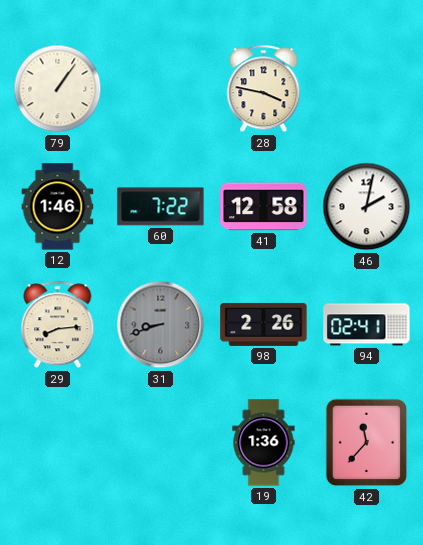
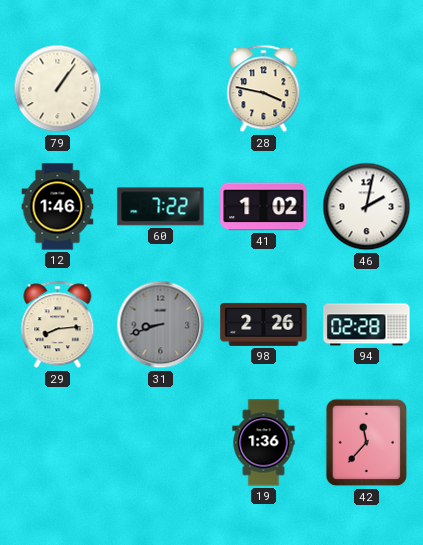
41: 12:58 -> 1:02
94: 02:41 -> 02:28
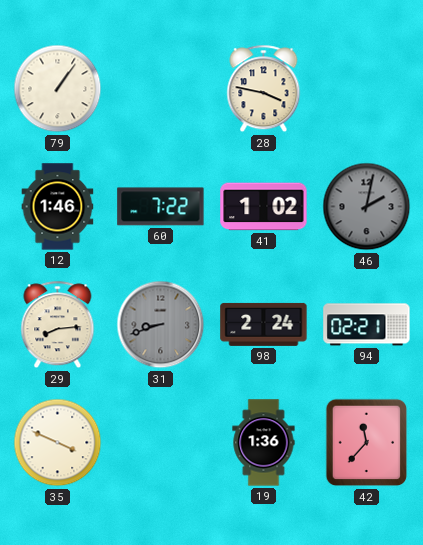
46 dial: white -> grey
98: 2:26 -> 2:24
94: 02:28 -> 02:21
35: none -> 3:49
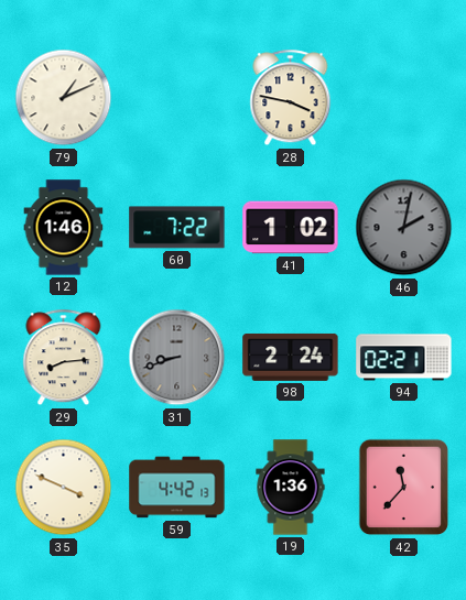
79: 1:06 -> 1:11
59: none -> 4:42
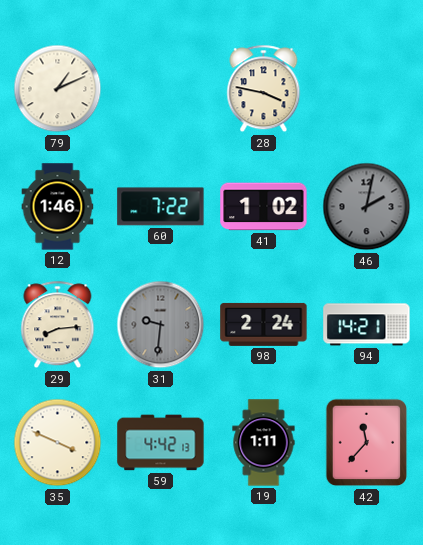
31: 8:42 -> 9:31
94: 02:21 -> 14:21
19: 1:36 -> 1:11
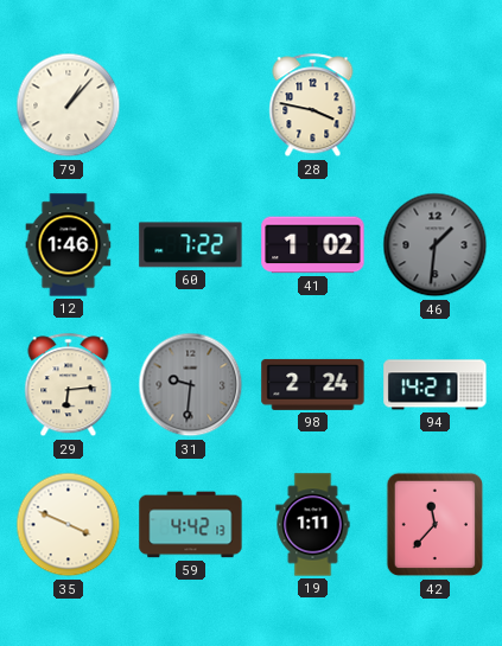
79: 1:11 -> 1:07
46: 2:02 -> 1:31
29: 8:14 -> 6:14
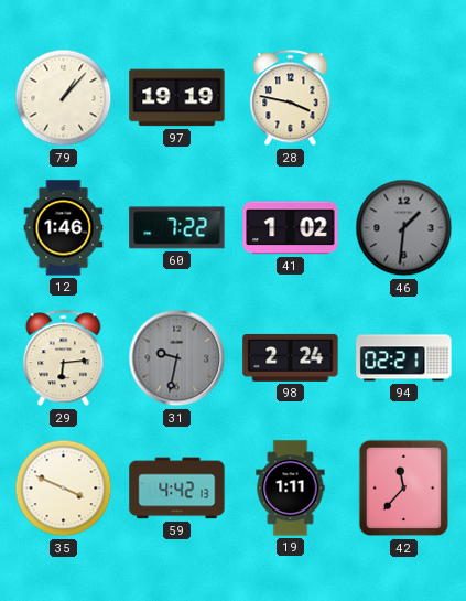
97: none -> 19:19
31: 9:31 -> 9:32
94: 14:21 -> 02:21
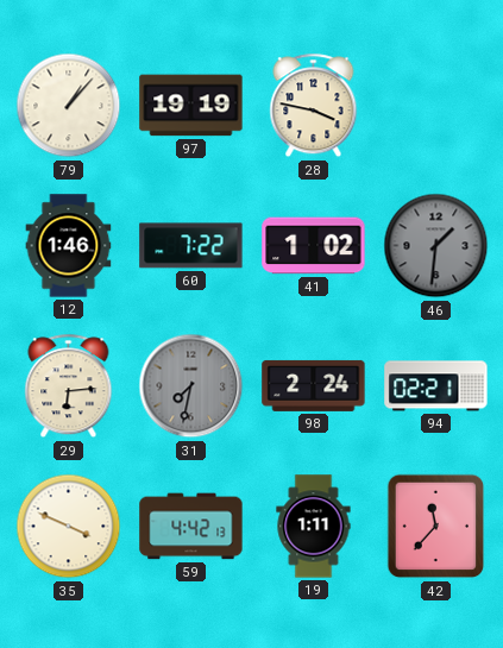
31: 9:32 -> 7:32
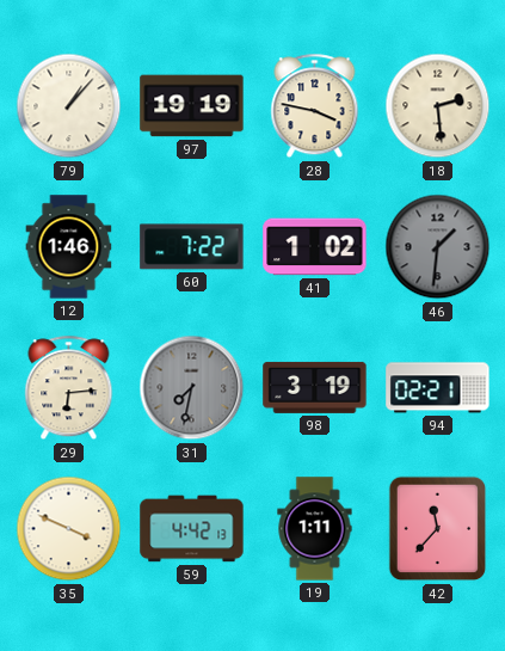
18: none -> 2:29
98: 2:24 -> 3:19
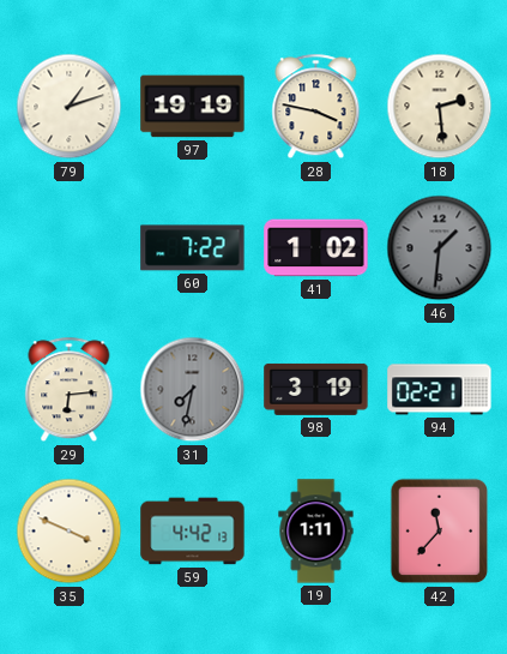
79: 1:07 -> 1:12
12: 1:46 -> none
